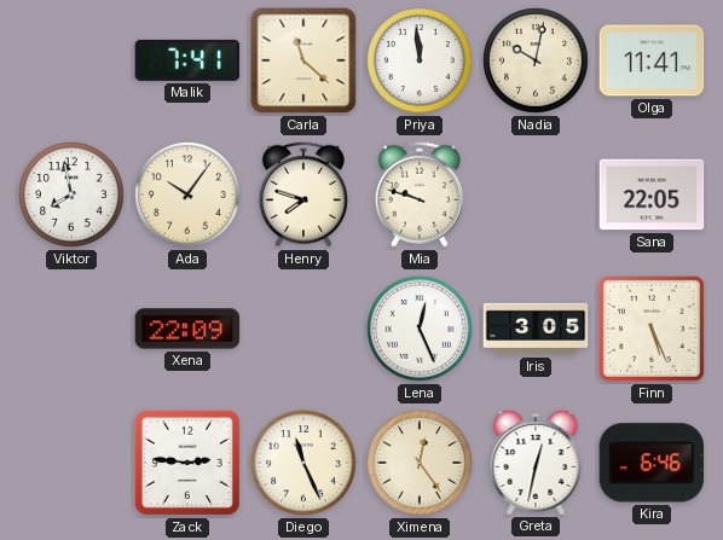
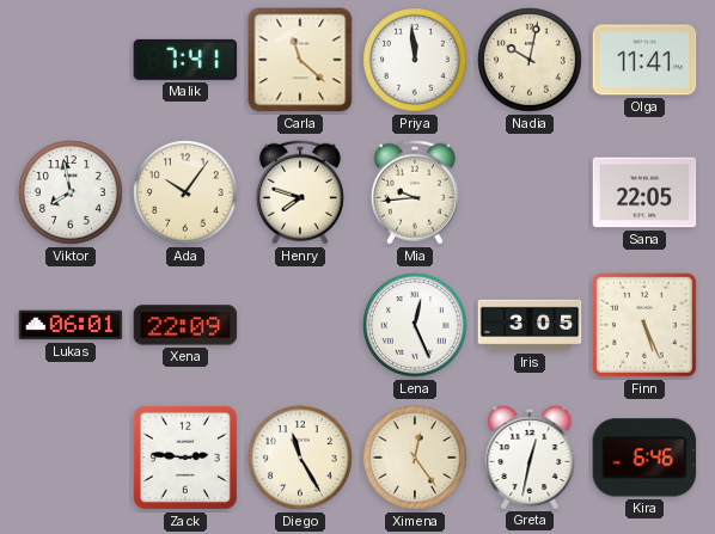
Mia: 9:48 -> 9:44
Lukas: none -> 06:01
Diego: 11:26 -> 11:25
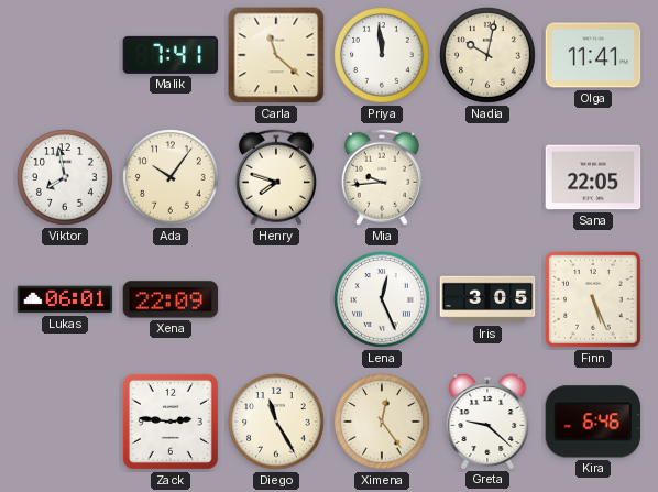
Greta: 12:32 -> 9:22
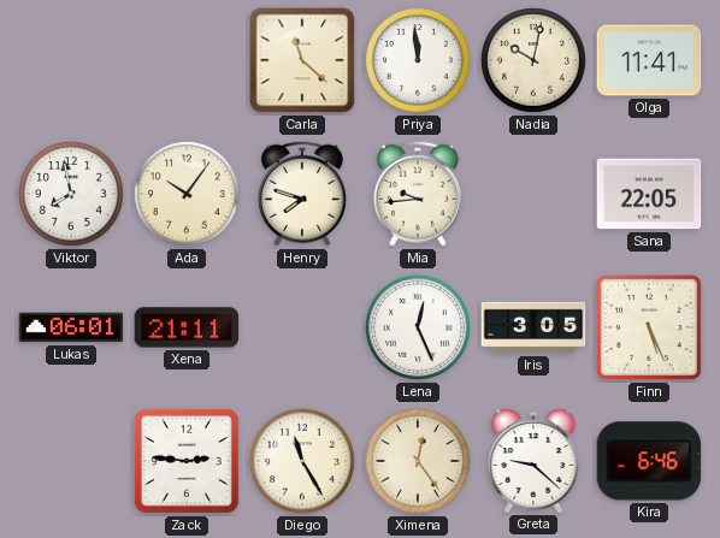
Malik: 7:41 -> none
Xena: 22:09 -> 21:11
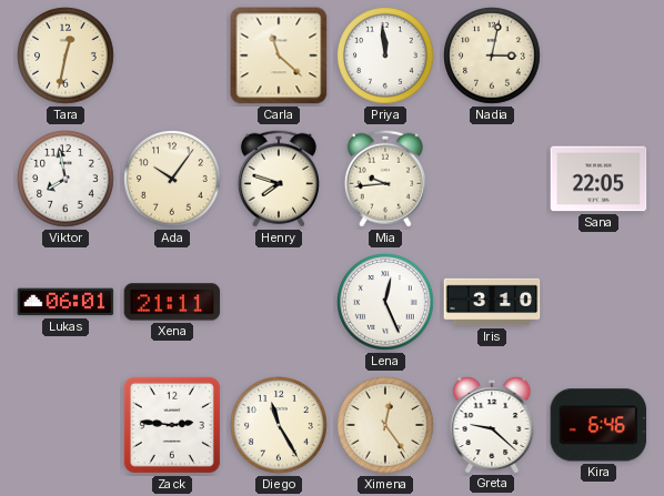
Tara: none -> 12:32
Nadia: 10:02 -> 3:02
Olga: 11:41 -> none
Iris: 3:05 -> 3:10
Finn: 5:26 -> none
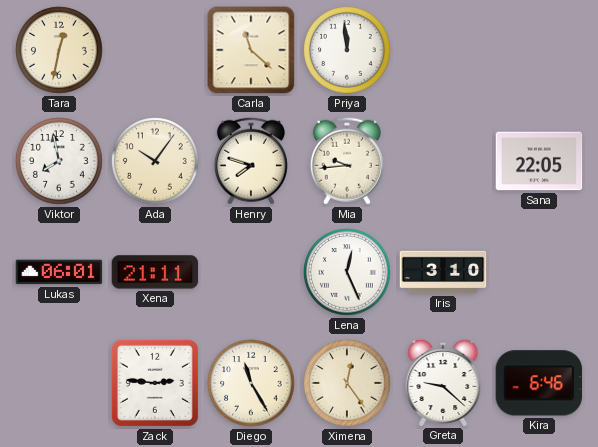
Nadia: 3:02 -> none
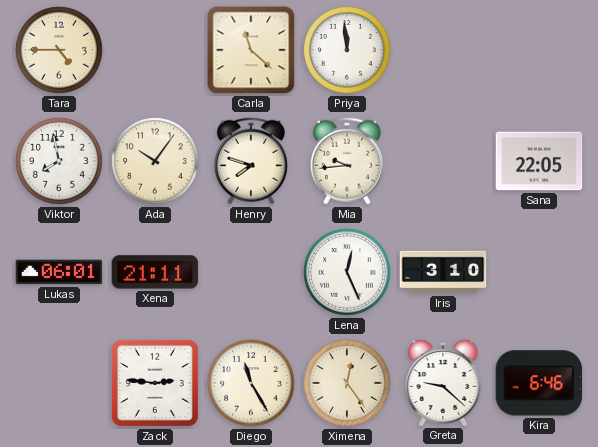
Tara: 12:32 -> 4:45
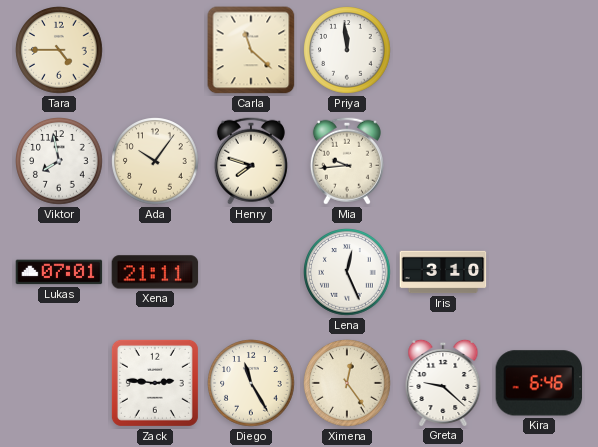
Sana: 22:05 -> none
Lukas: 06:01 -> 07:01
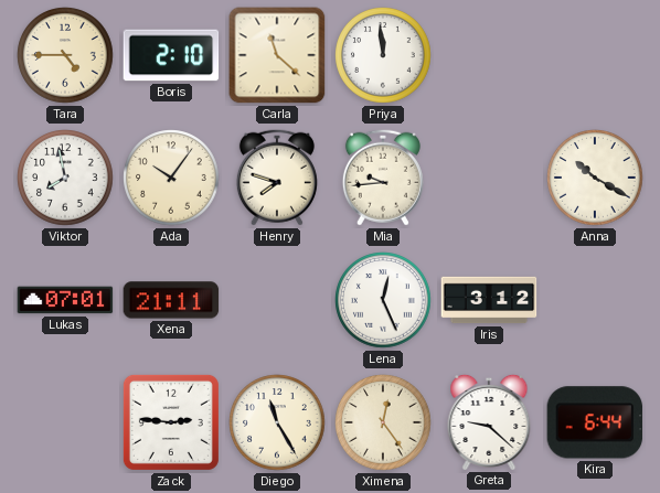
Boris: none -> 2:10
Anna: none -> 10:20
Iris: 3:10 -> 3:12
Kira: 6:46 -> 6:44
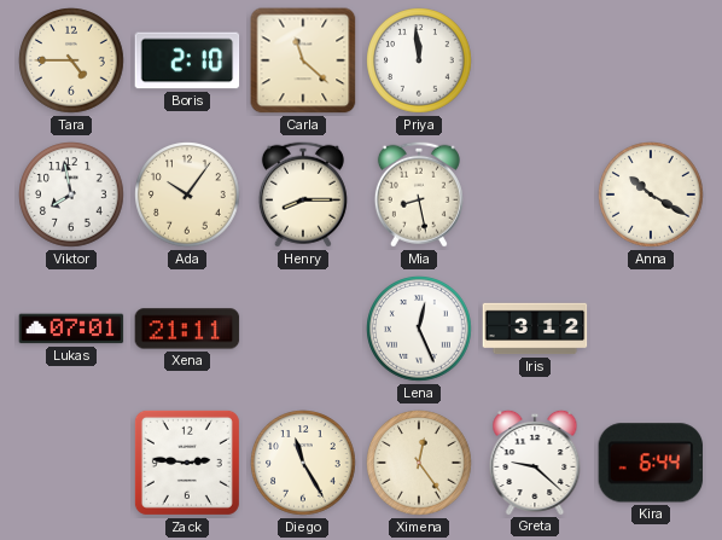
Henry: 7:48 -> 8:15
Mia: 9:44 -> 8:28
